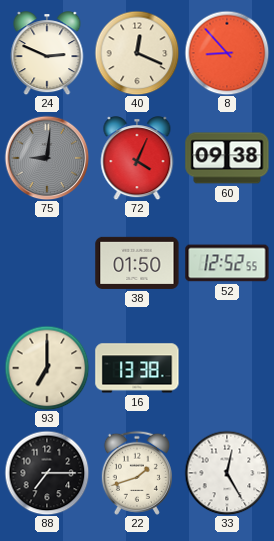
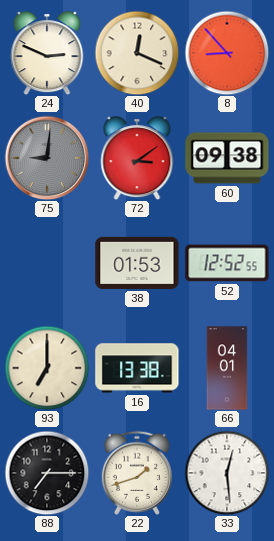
72: 4:04 -> 3:09
38: 01:50 -> 01:53
66: none -> 04:01
33: 12:25 -> 12:29
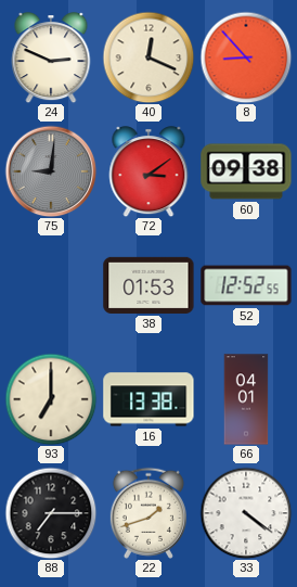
33: 12:29 -> 4:21
